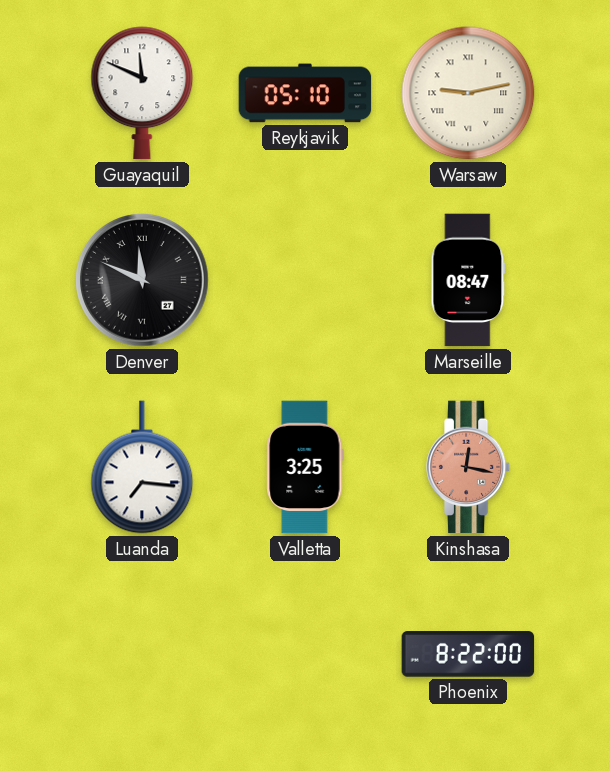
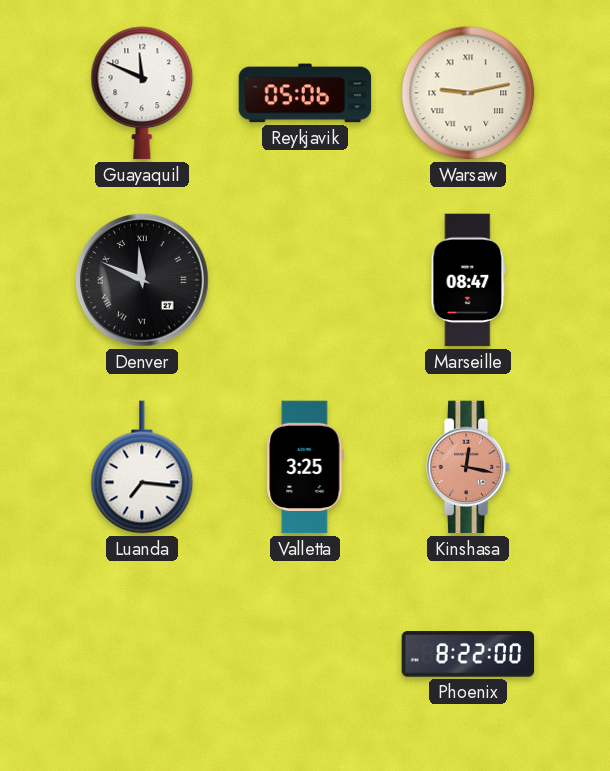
Reykjavik: 05:10 -> 05:06
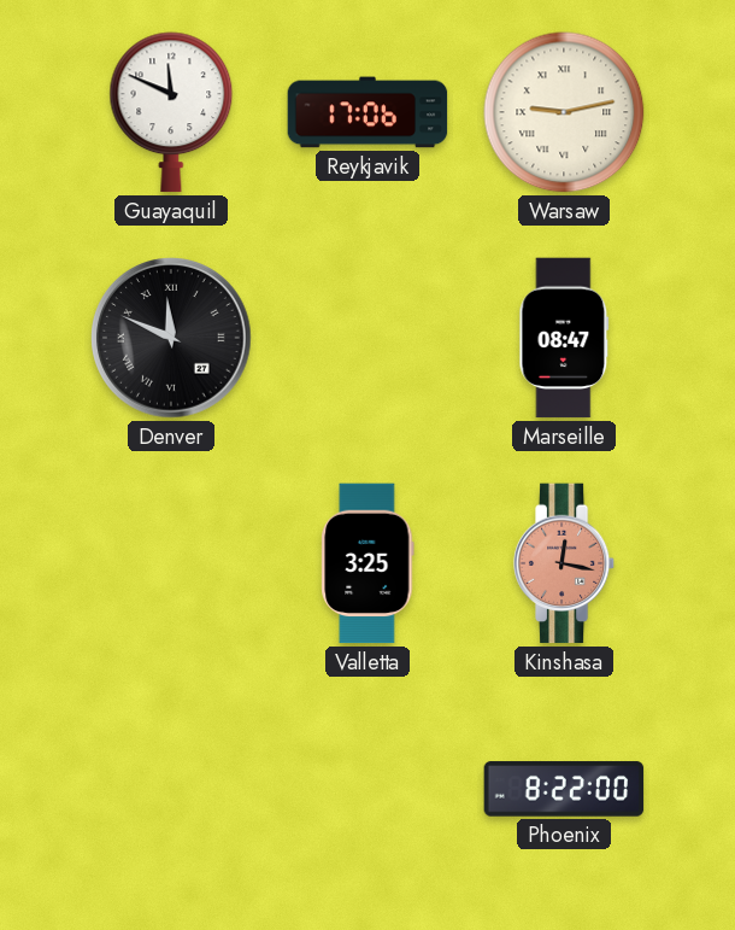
Reykjavik: 05:06 -> 17:06
Luanda: 7:16 -> none
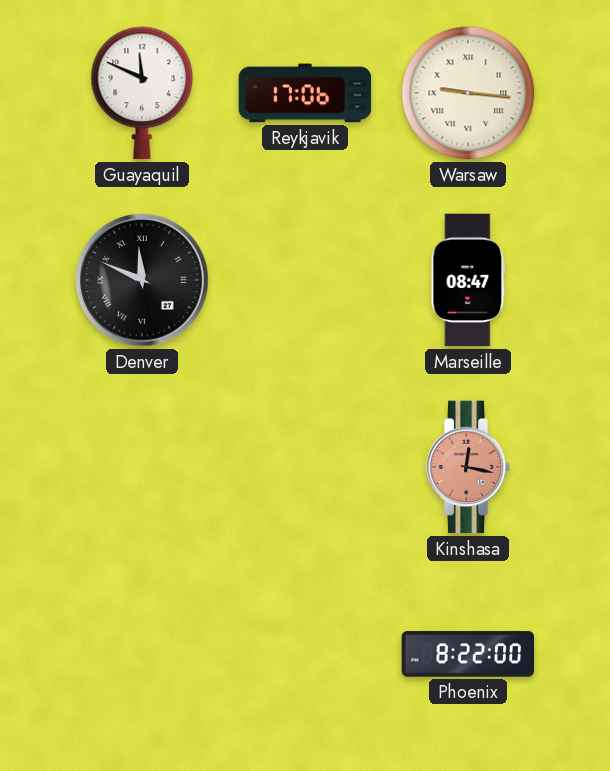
Warsaw: 9:13 -> 9:16
Valletta: 3:25 -> none
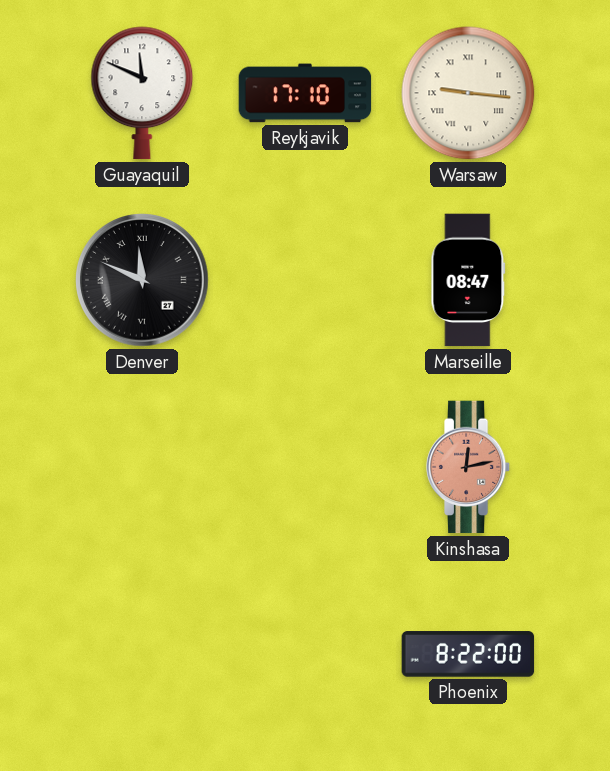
Reykjavik: 17:06 -> 17:10
Kinshasa: 12:17 -> 12:13
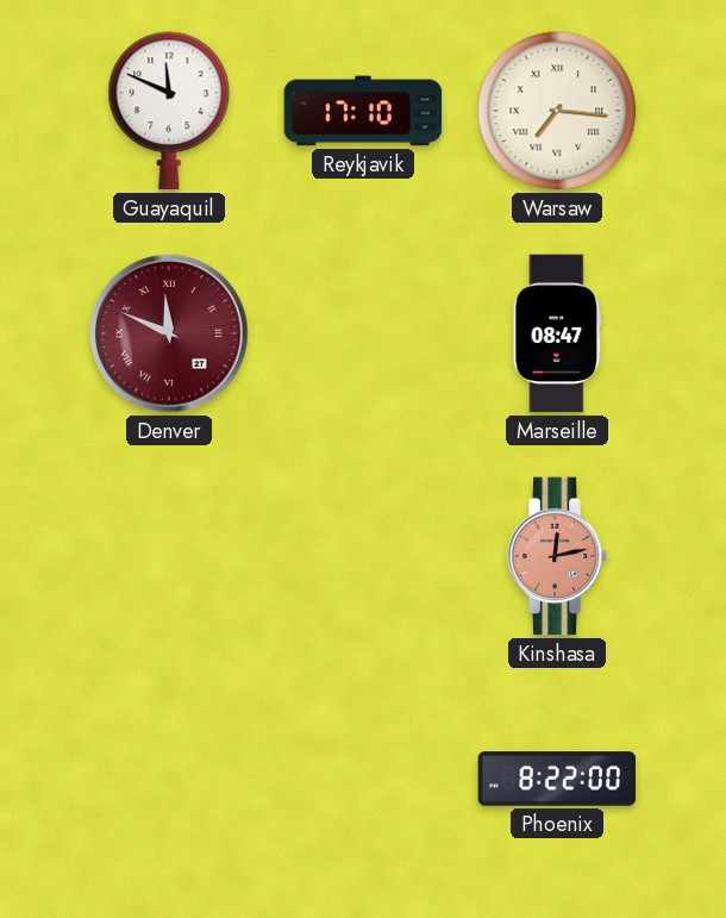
Warsaw: 9:16 -> 7:16
Denver dial: black -> burgundy
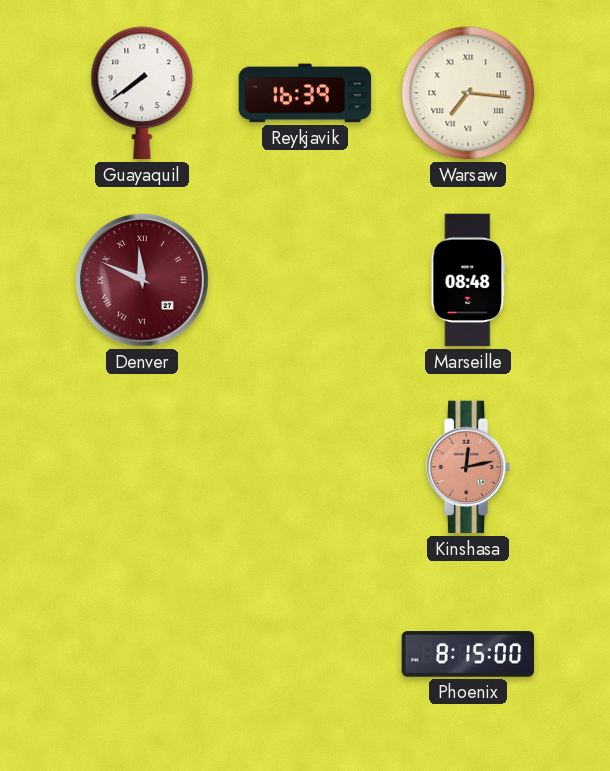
Guayaquil: 11:49 -> 7:39
Reykjavik: 17:10 -> 16:39
Marseille: 08:47 -> 08:48
Phoenix: 8:22 -> 8:15
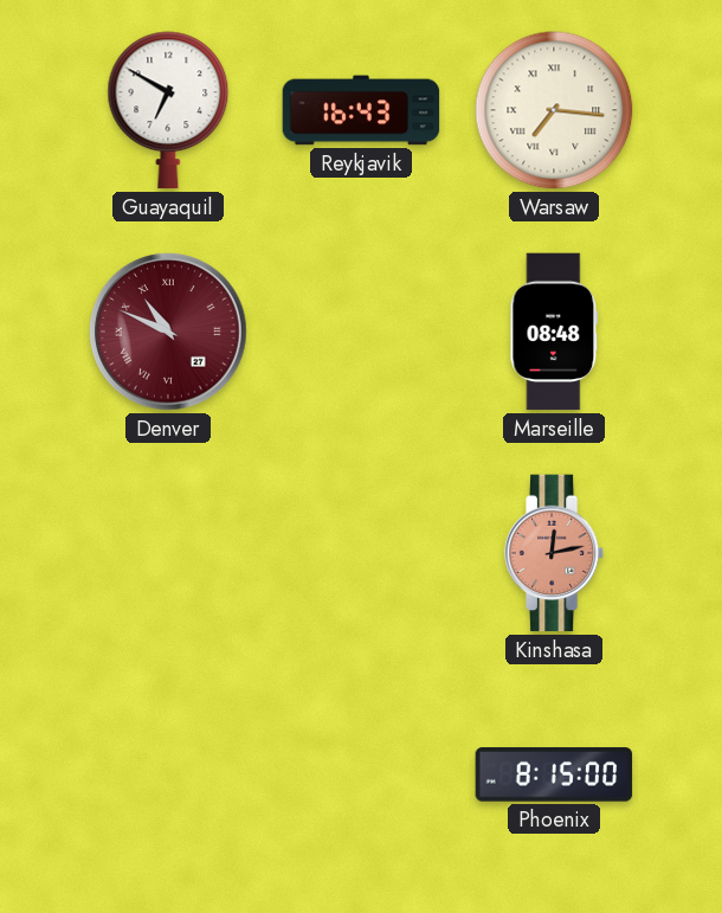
Guayaquil: 7:39 -> 6:50
Reykjavik: 16:39 -> 16:43
Denver: 11:49 -> 10:49
